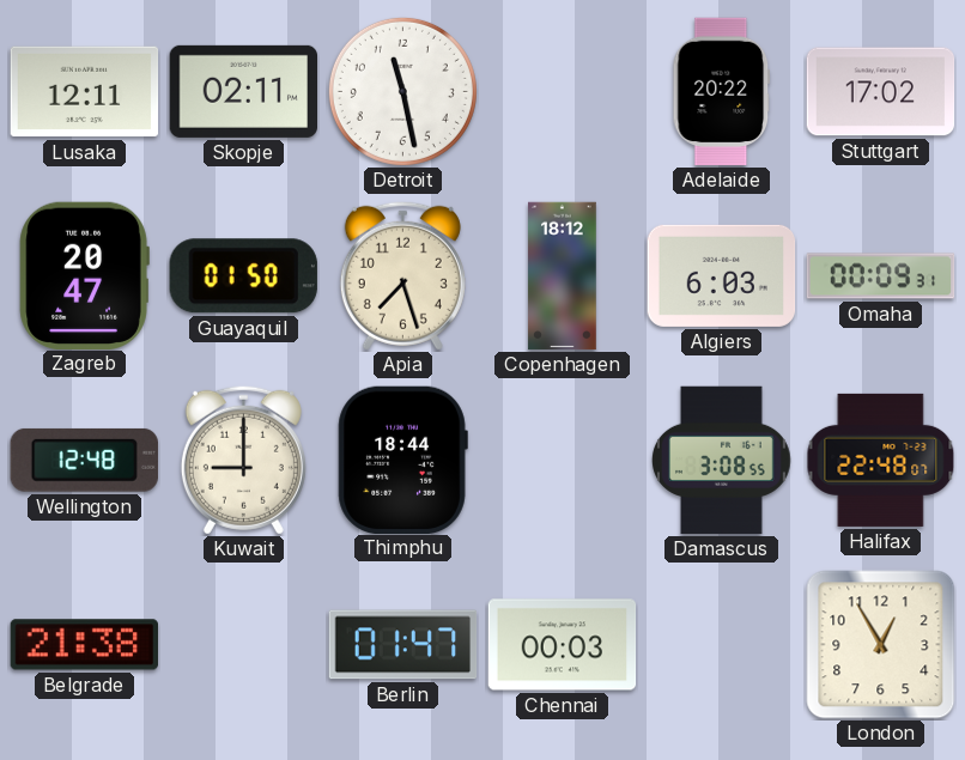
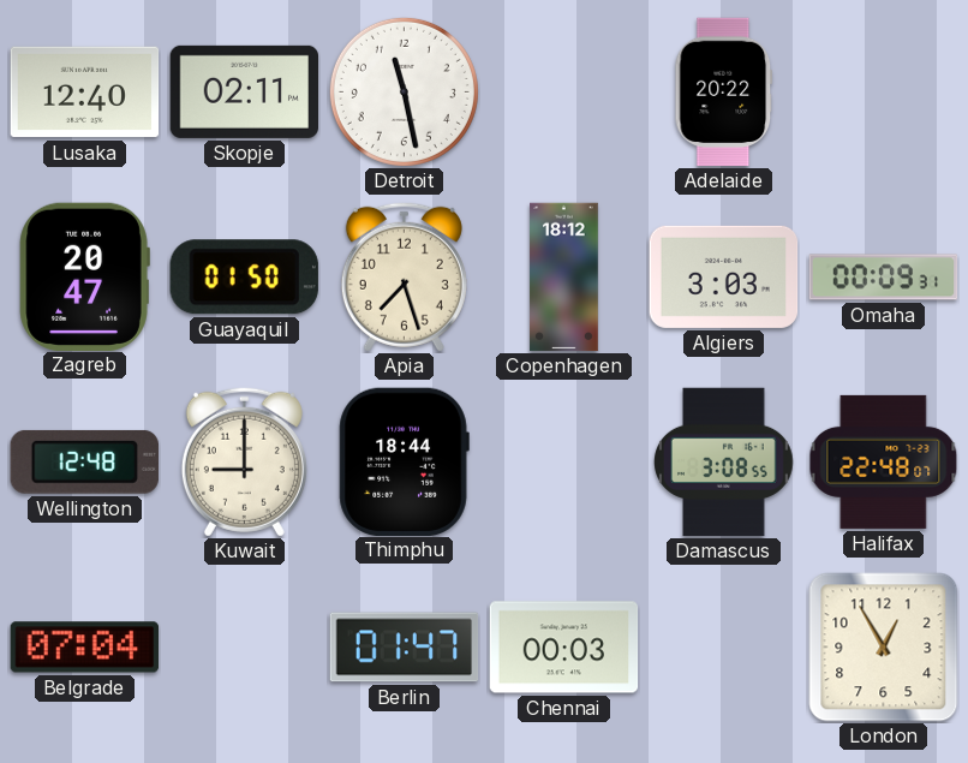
Lusaka: 12:11 -> 12:40
Stuttgart: 17:02 -> none
Algiers: 6:03 -> 3:03
Belgrade: 21:38 -> 07:04
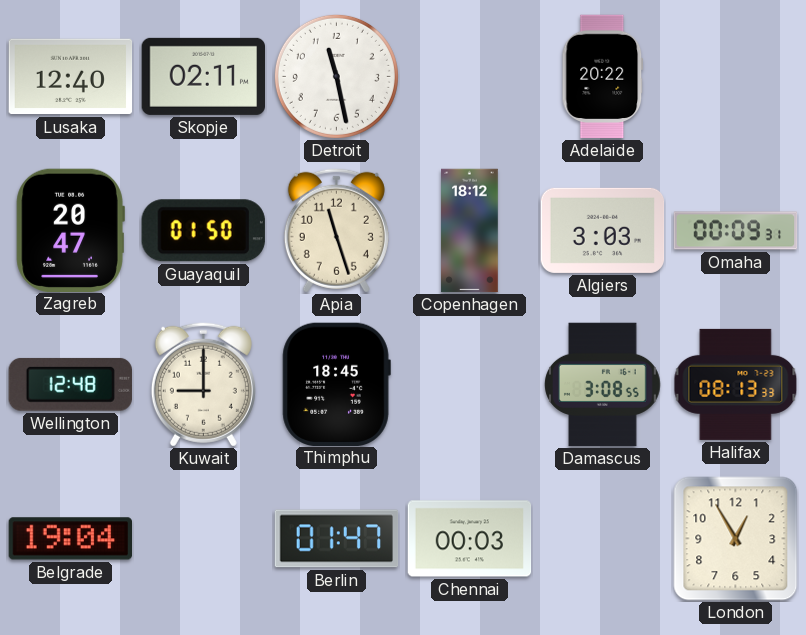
Apia: 7:27 -> 11:27
Thimphu: 18:44 -> 18:45
Halifax: 22:48 -> 08:13
Belgrade: 07:04 -> 19:04
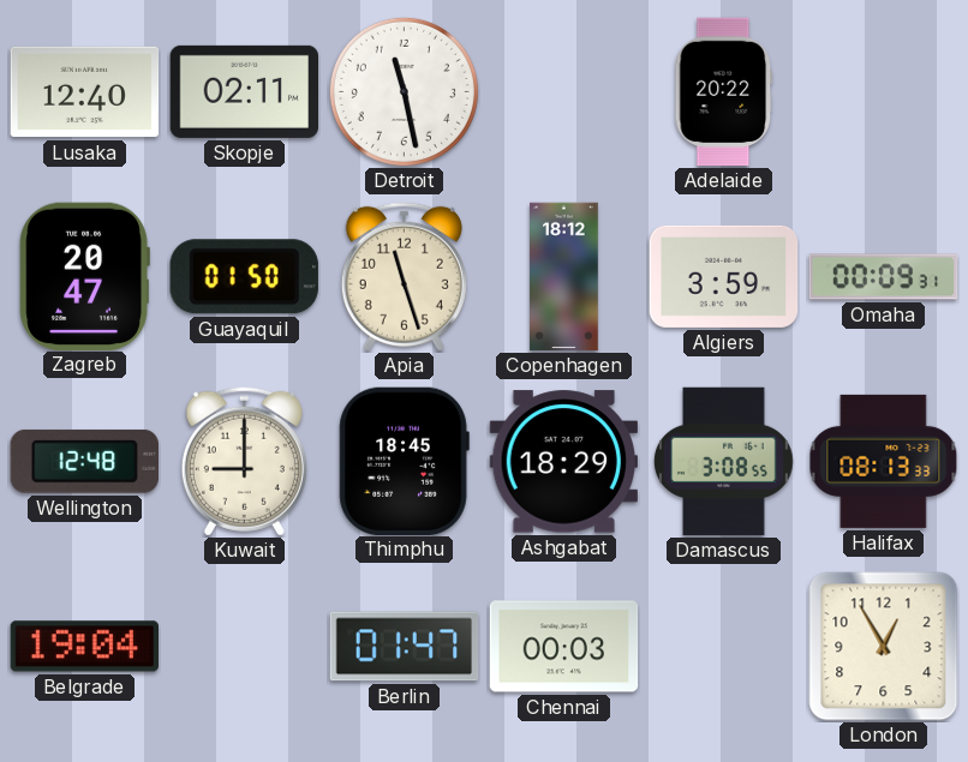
Algiers: 3:03 -> 3:59
Ashgabat: none -> 18:29
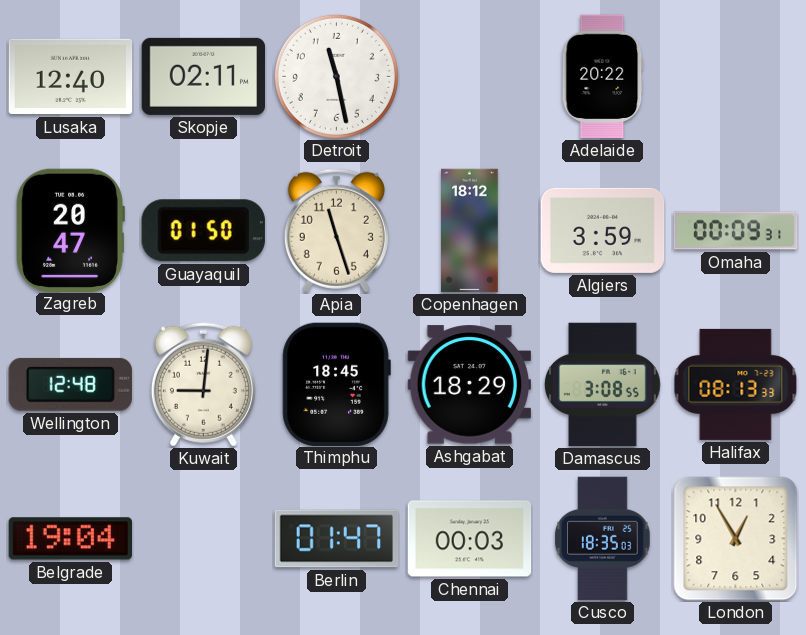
Kuwait: 9:00 -> 9:01
Cusco: none -> 18:35
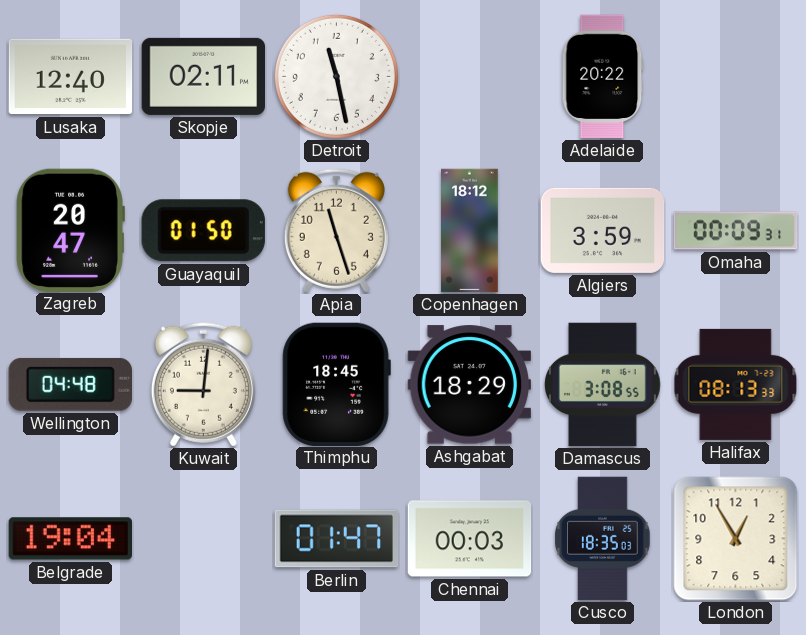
Wellington: 12:48 -> 04:48
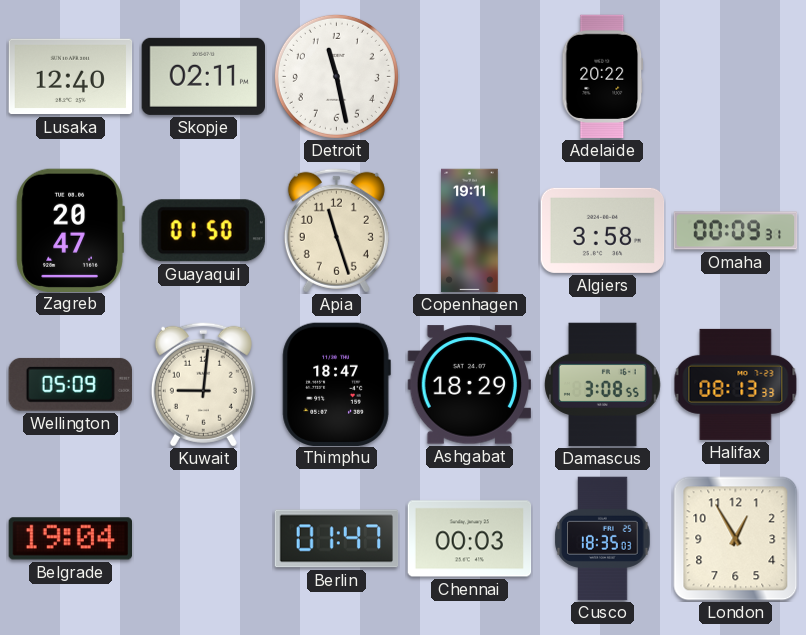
Copenhagen: 18:12 -> 19:11
Algiers: 3:59 -> 3:58
Wellington: 04:48 -> 05:09
Thimphu: 18:45 -> 18:47
